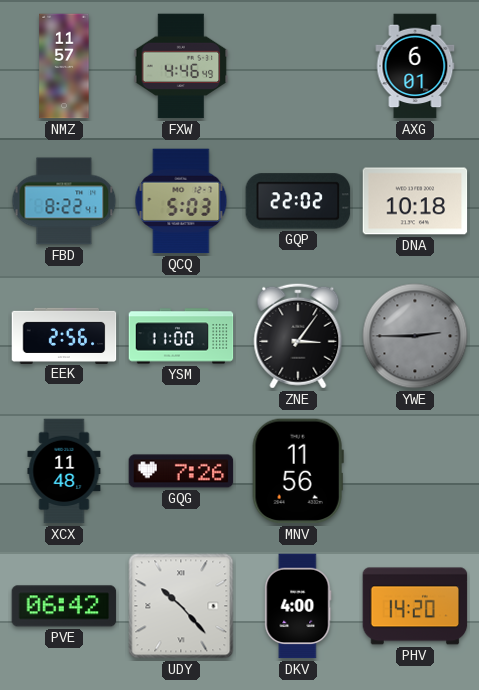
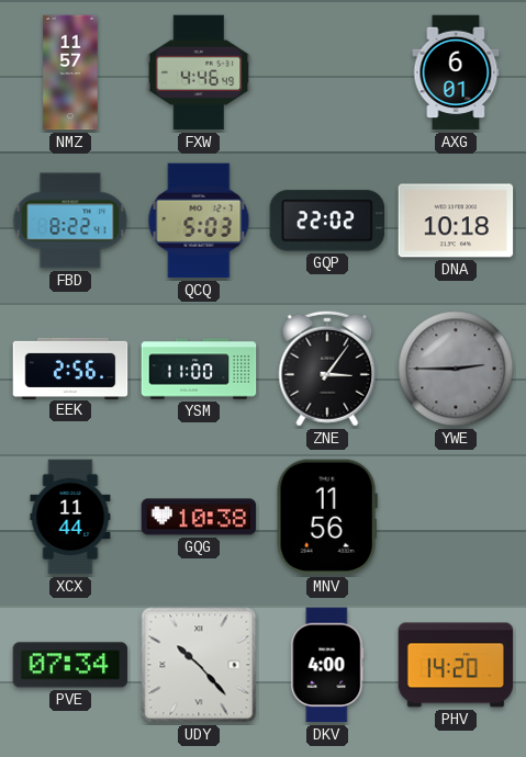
XCX: 11:48 -> 11:44
GQG: 7:26 -> 10:38
PVE: 06:42 -> 07:34
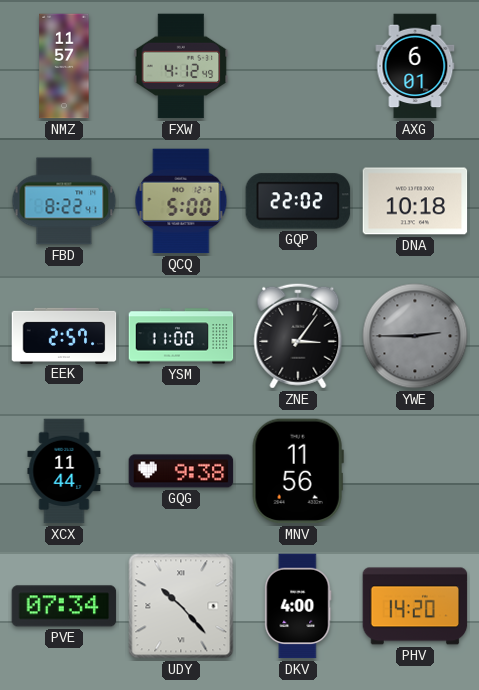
FXW: 4:46 -> 4:12
QCQ: 5:03 -> 5:00
EEK: 2:56 -> 2:57
GQG: 10:38 -> 9:38
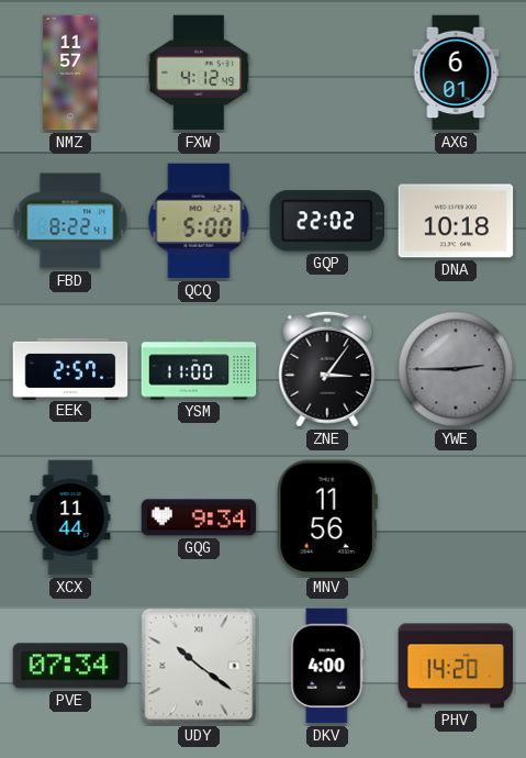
GQG: 9:38 -> 9:34
UDY: 10:23 -> 10:21
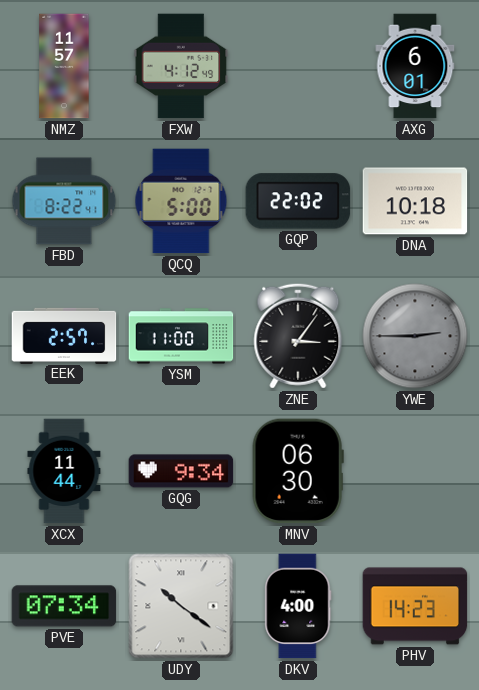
MNV: 11:56 -> 06:30
PHV: 14:20 -> 14:23
